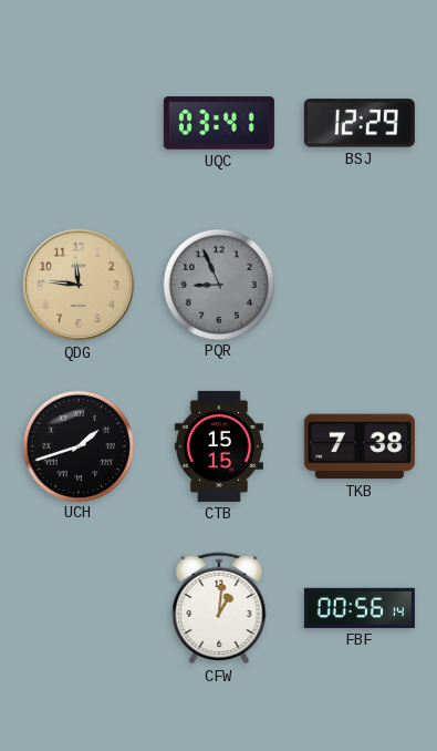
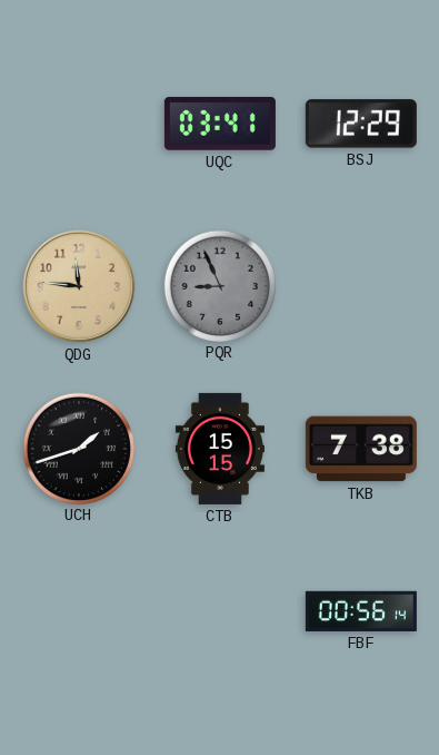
CFW: 1:01 -> none
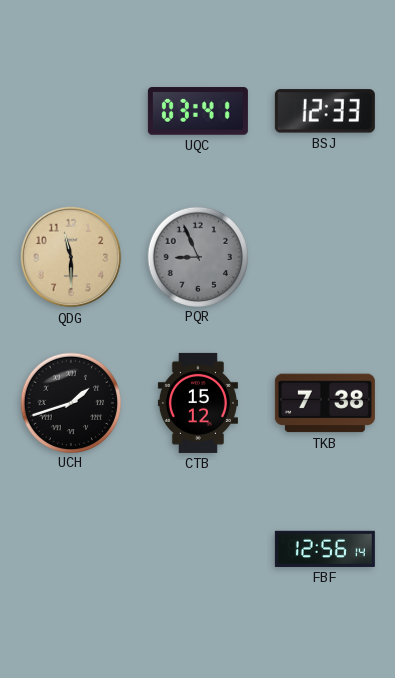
BSJ: 12:29 -> 12:33
QDG: 11:46 -> 11:30
CTB: 15:15 -> 15:12
FBF: 00:56 -> 12:56
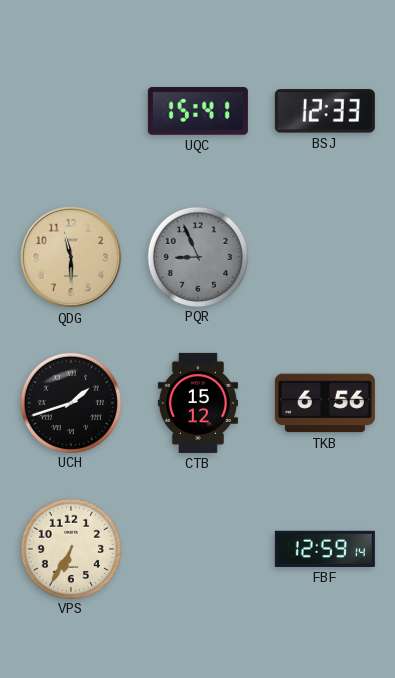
UQC: 03:41 -> 15:41
TKB: 7:38 -> 6:56
VPS: none -> 6:35
FBF: 12:56 -> 12:59
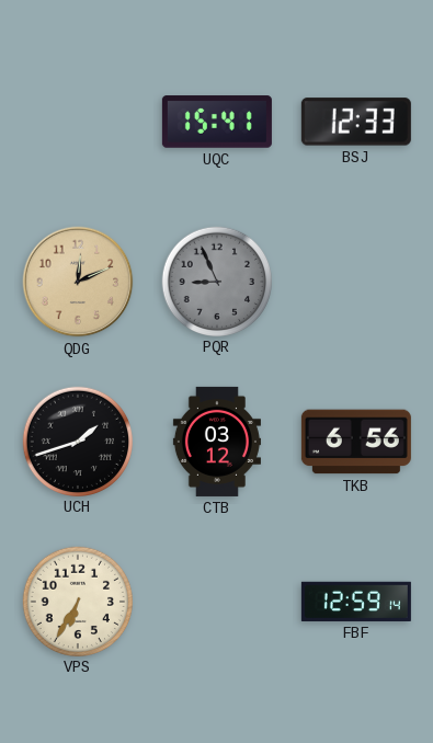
QDG: 11:30 -> 12:11
CTB: 15:12 -> 03:12
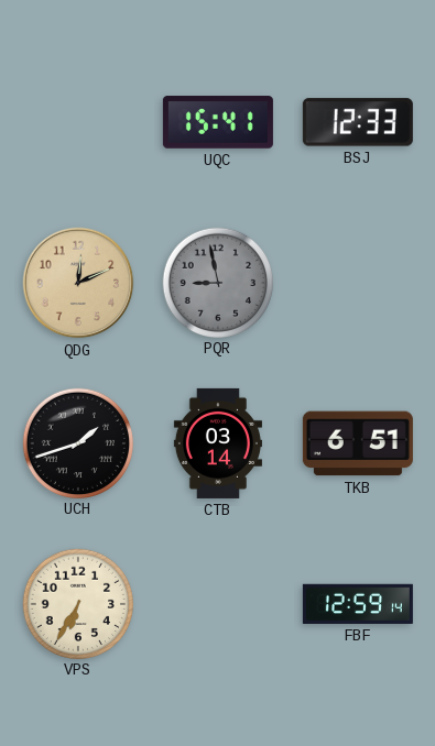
PQR: 8:56 -> 8:58
CTB: 03:12 -> 03:14
TKB: 6:56 -> 6:51
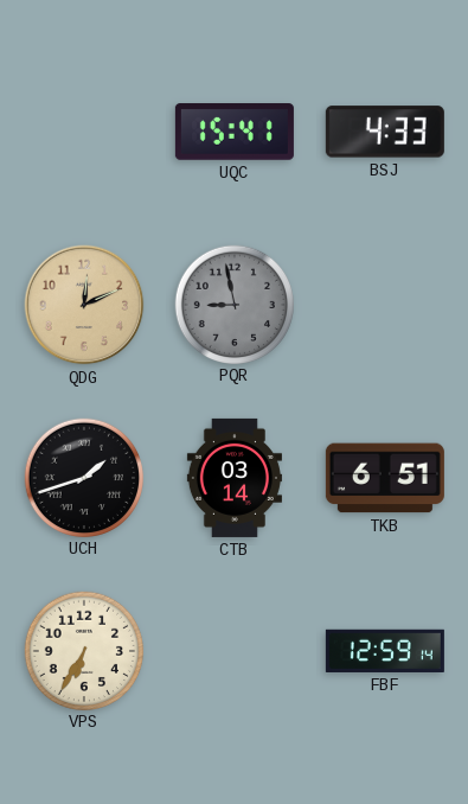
BSJ: 12:33 -> 4:33
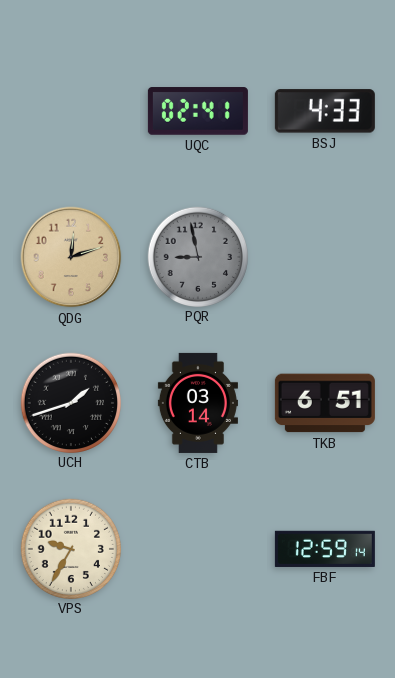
UQC: 15:41 -> 02:41
QDG: 12:11 -> 12:12
VPS: 6:35 -> 9:35
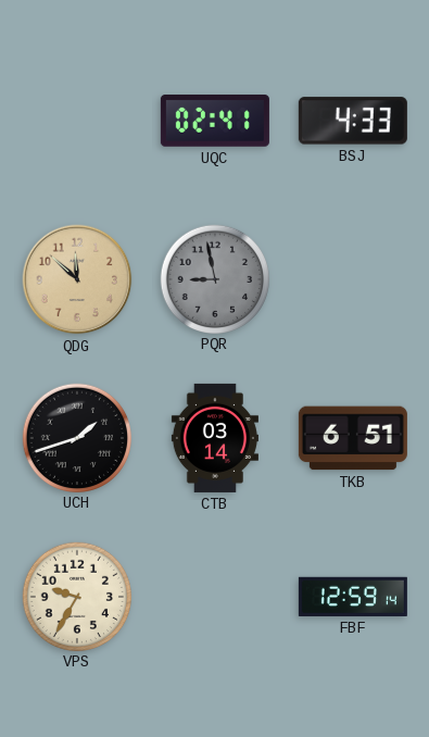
QDG: 12:12 -> 11:52
